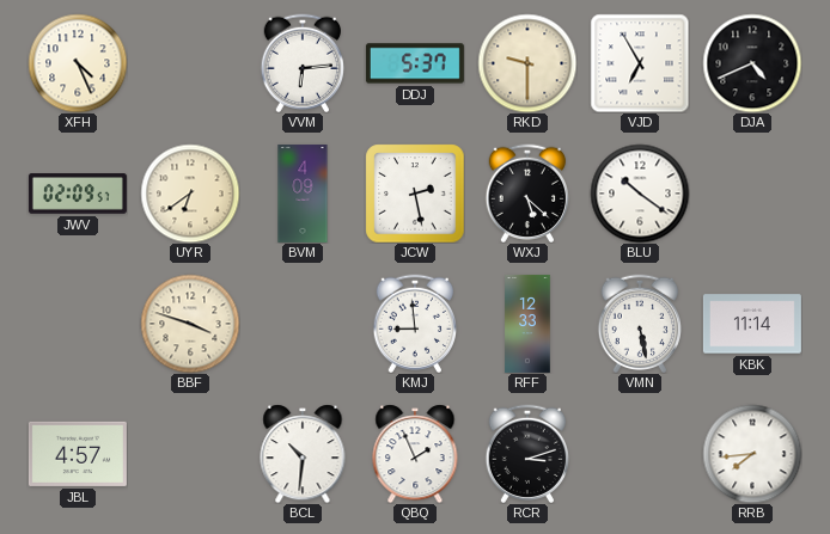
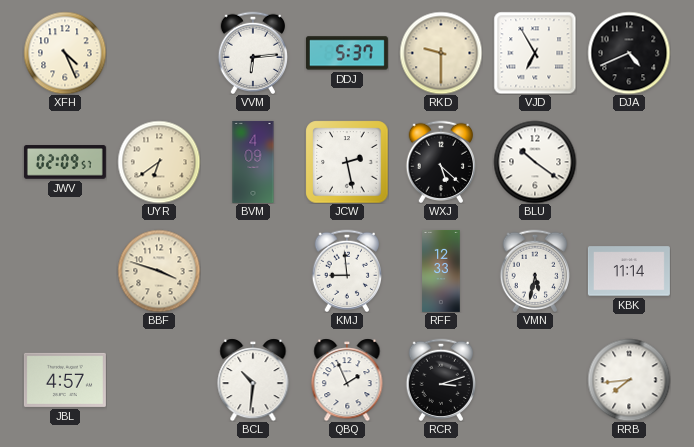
VMN: 5:28 -> 5:32
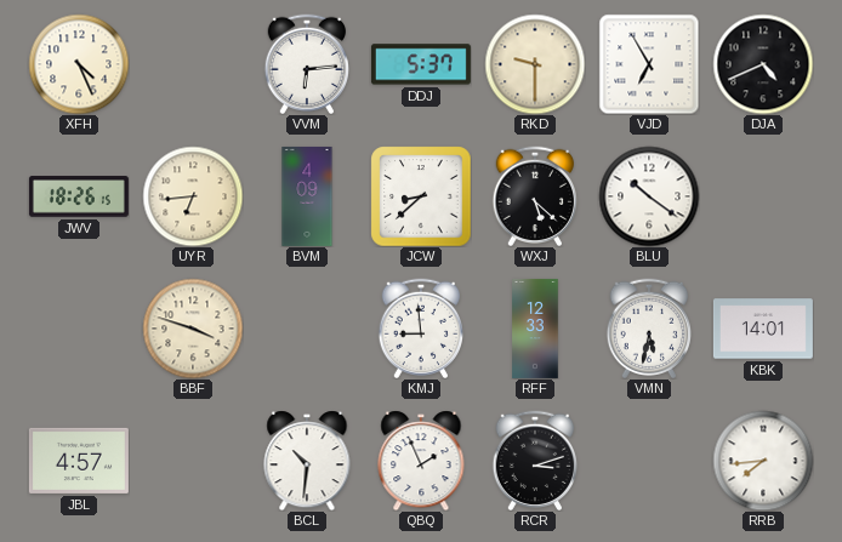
JWV: 02:09 -> 18:26
UYR: 6:39 -> 6:44
JCW: 2:28 -> 8:38
KBK: 11:14 -> 14:01
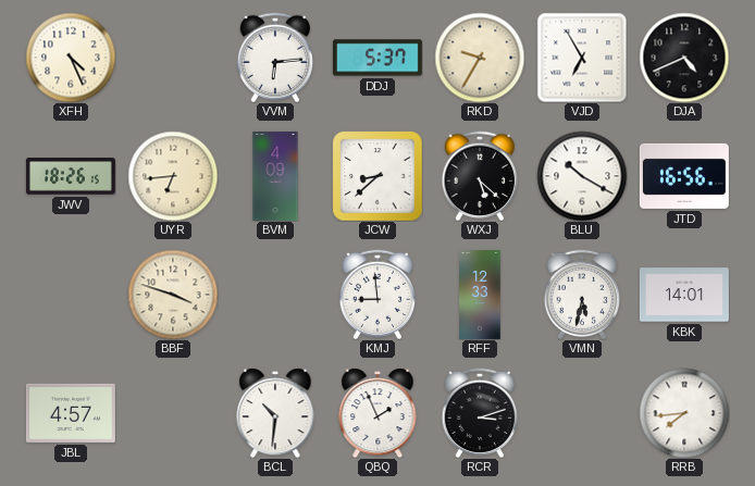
RKD: 9:30 -> 9:35
BLU: 10:21 -> 10:20
JTD: none -> 16:56
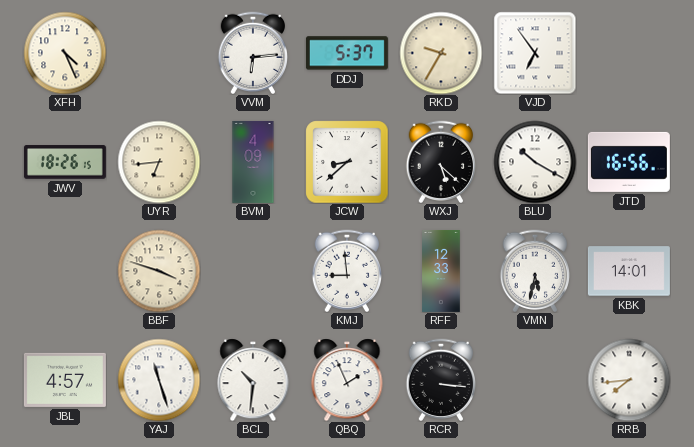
VJD: 6:55 -> 6:54
DJA: 4:41 -> none
YAJ: none -> 11:27
RCR: 3:12 -> 3:16
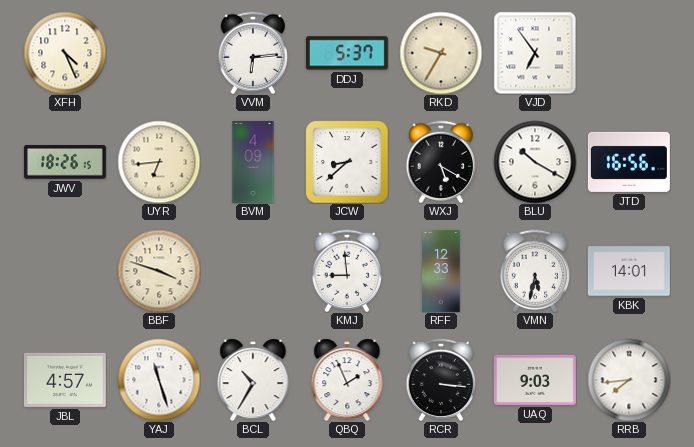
WXJ: 5:22 -> 5:20
BCL: 10:31 -> 10:35
UAQ: none -> 9:03
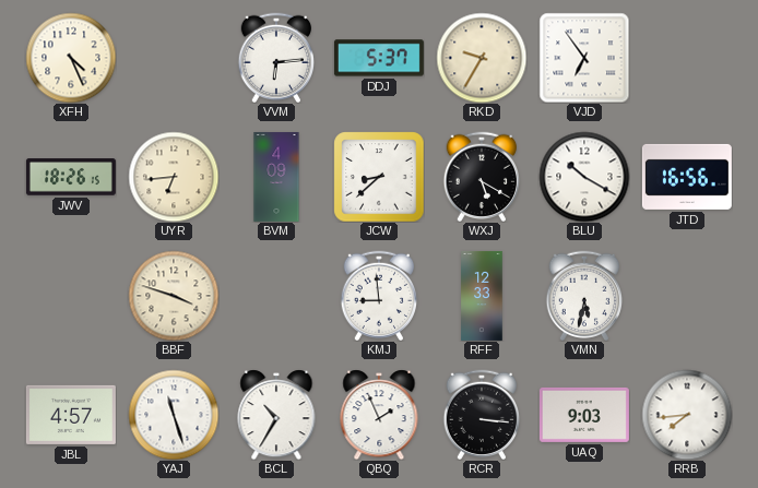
KBK: 14:01 -> none
